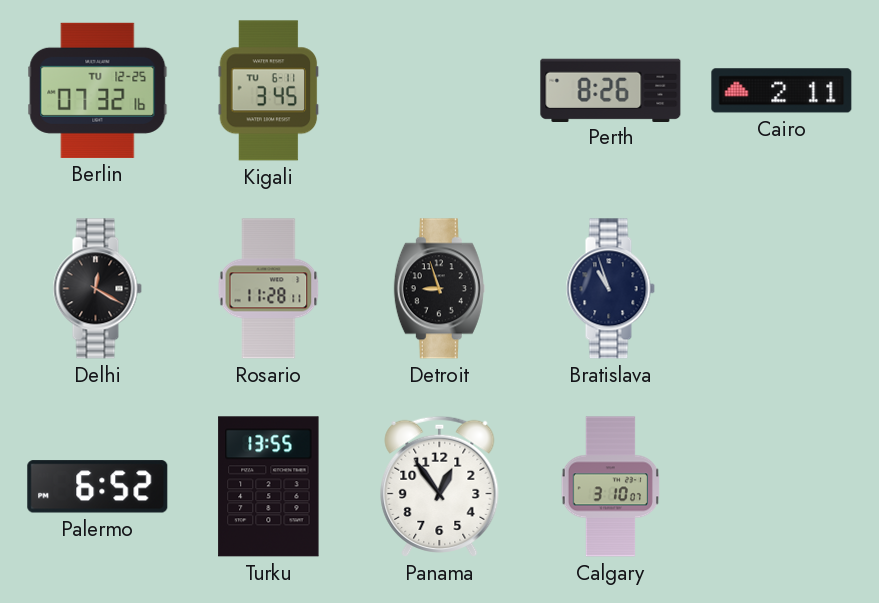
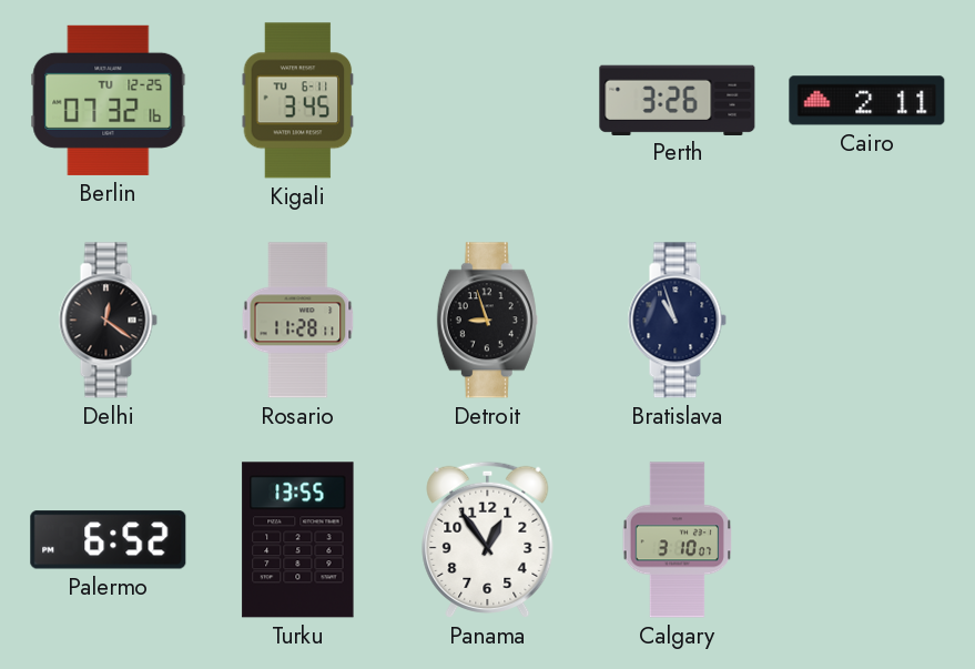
Perth: 8:26 -> 3:26
Delhi: 12:20 -> 12:21
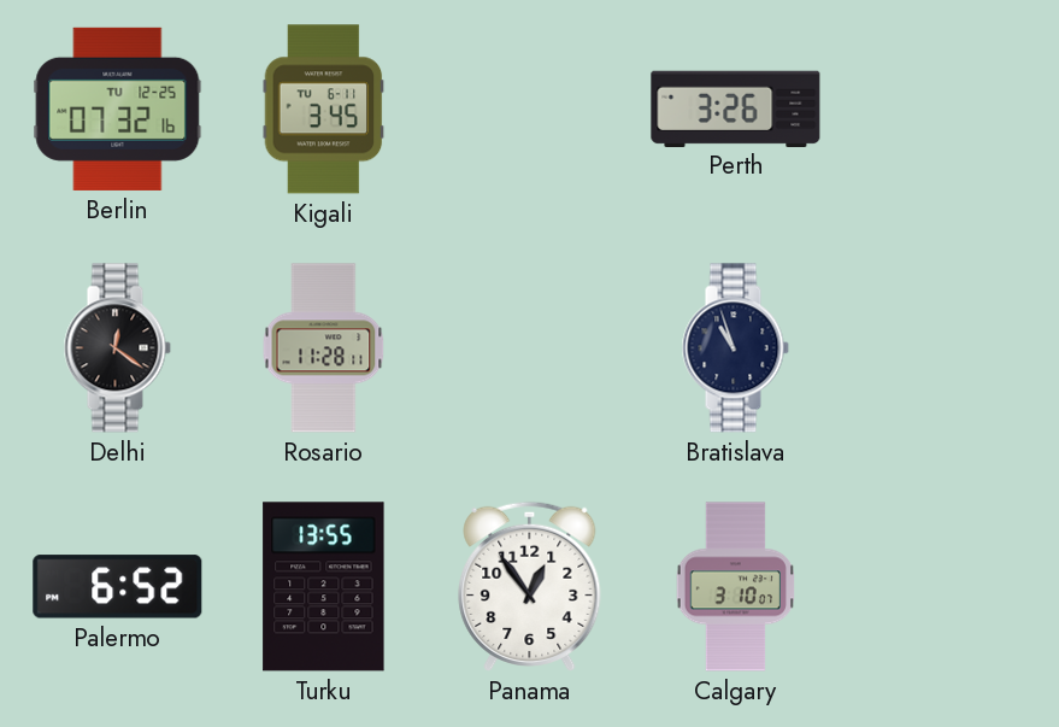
Cairo: 2:11 -> none
Detroit: 8:57 -> none
